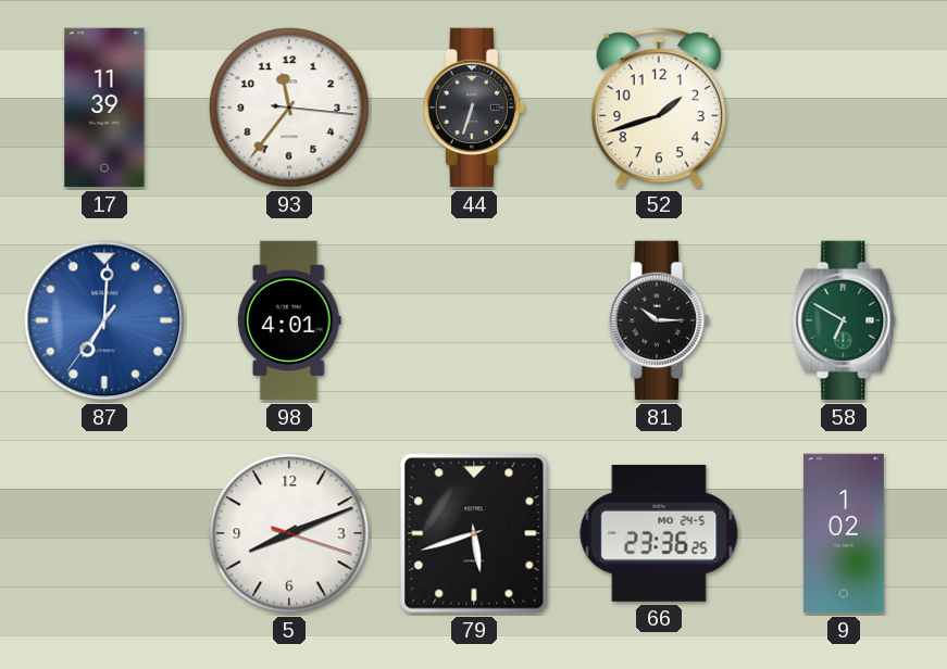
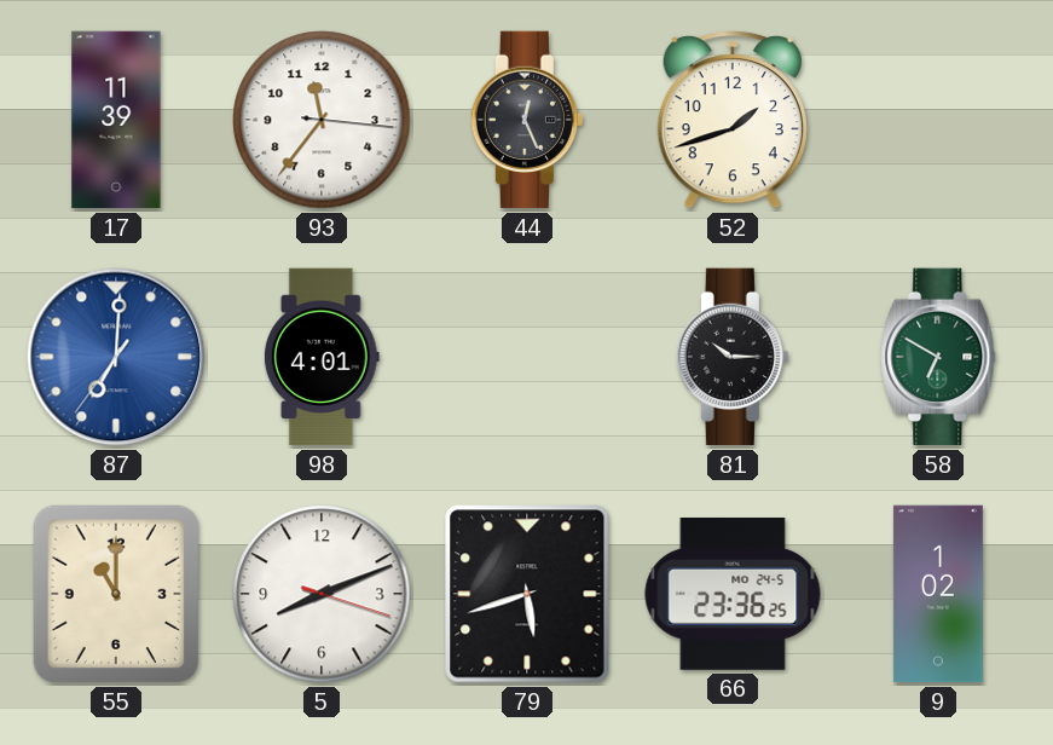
44: 6:33 -> 12:26
55: none -> 11:00
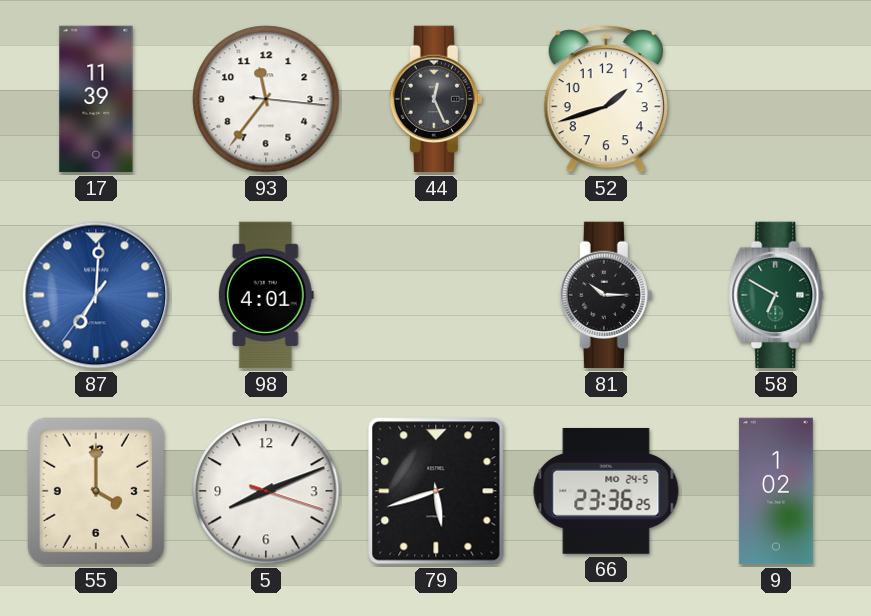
55: 11:00 -> 4:00
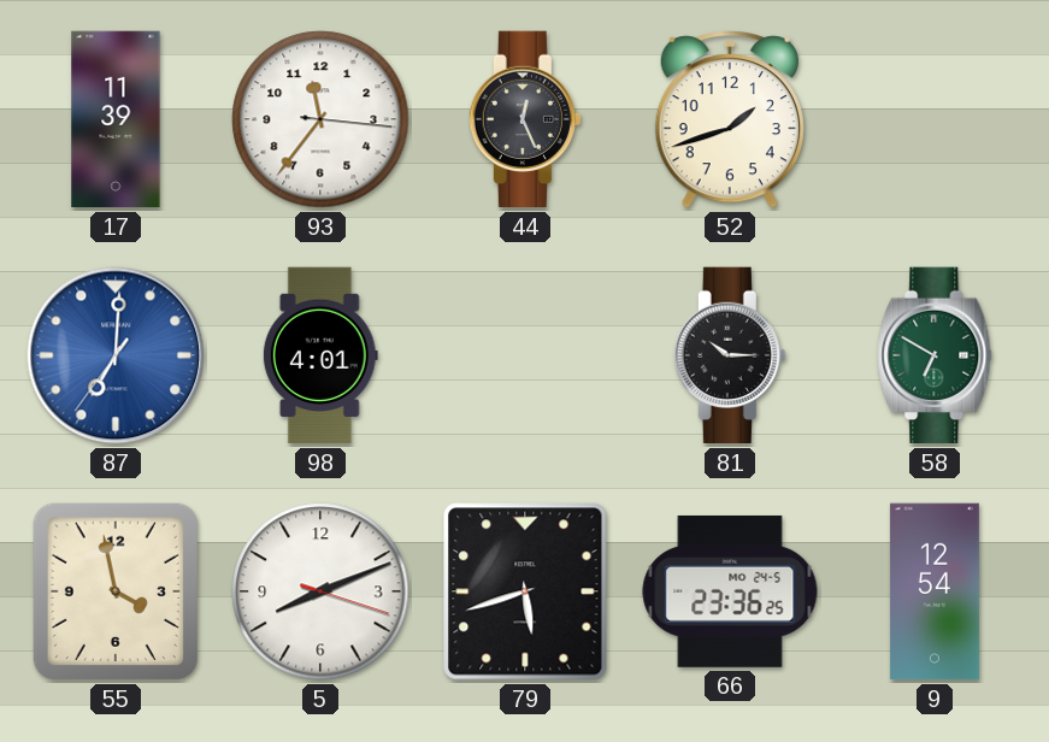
55: 4:00 -> 3:58
9: 1:02 -> 12:54
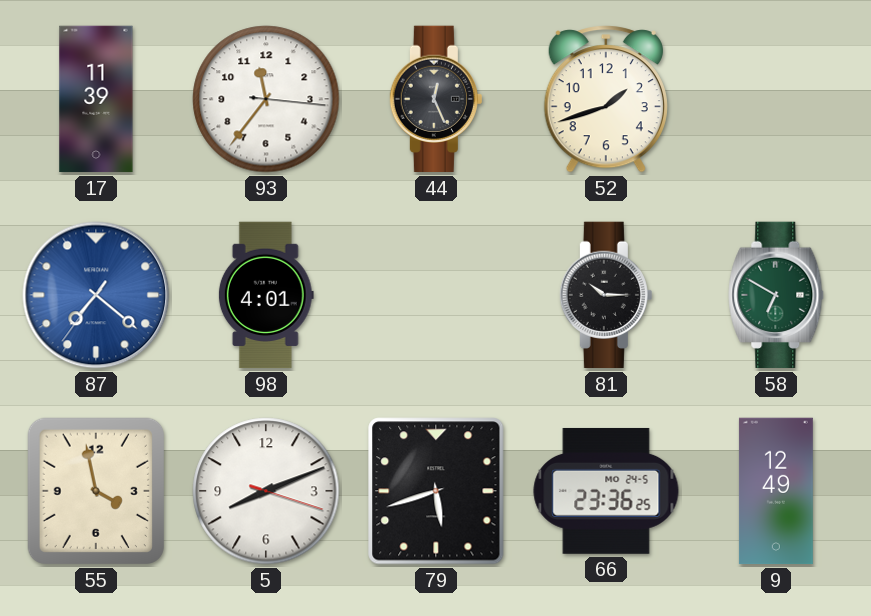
87: 7:00 -> 7:21
9: 12:54 -> 12:49
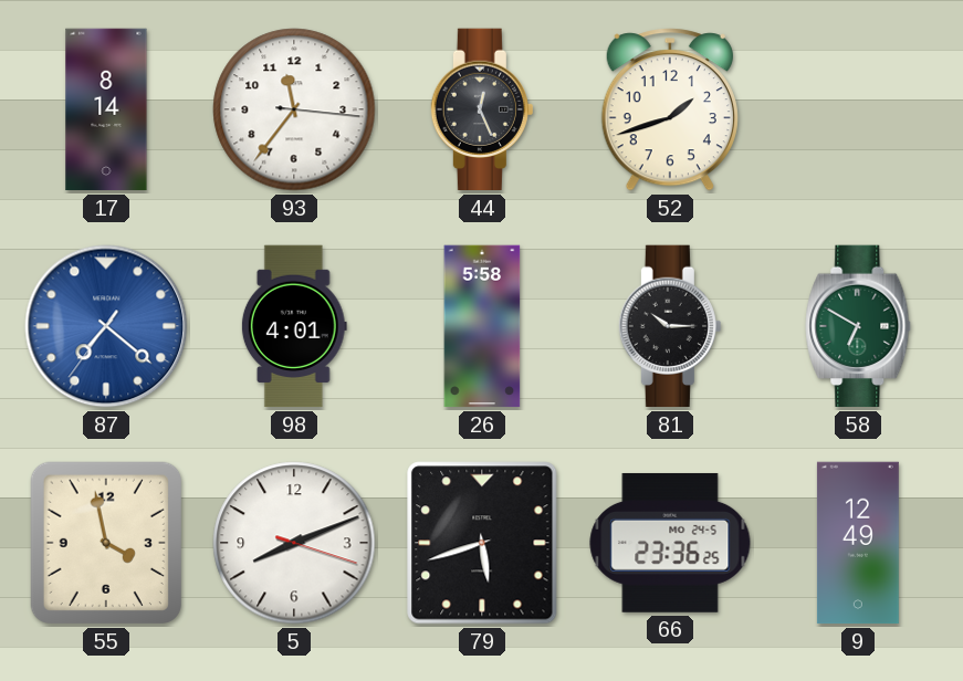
17: 11:39 -> 8:14
26: none -> 5:58
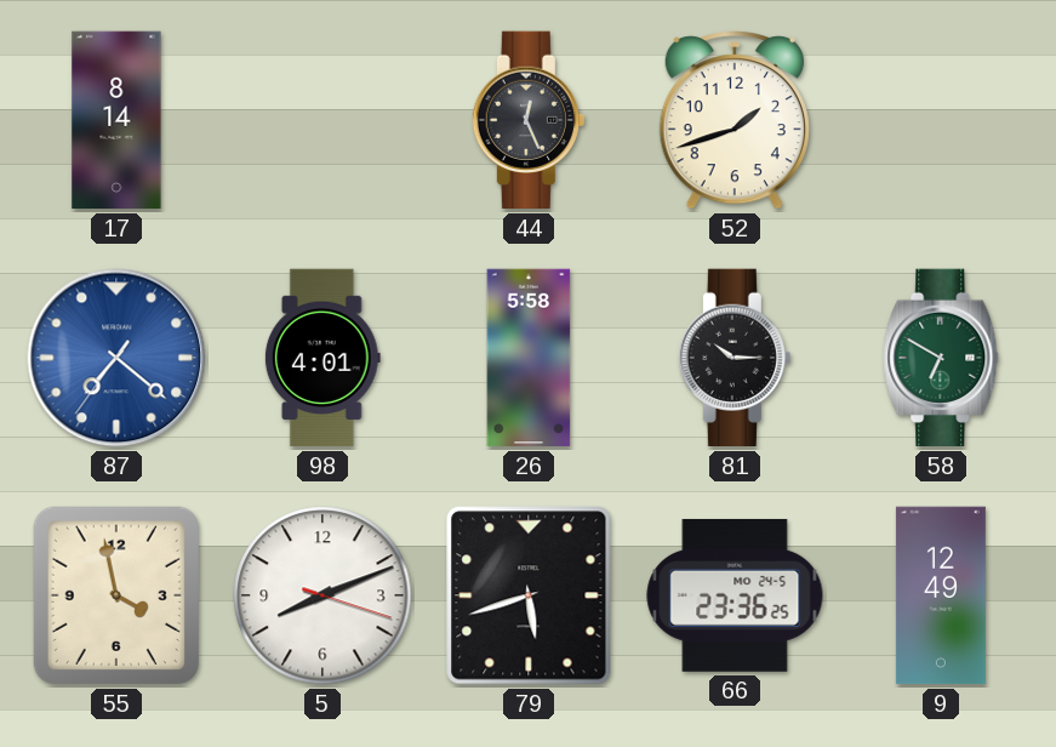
93: 11:36 -> none
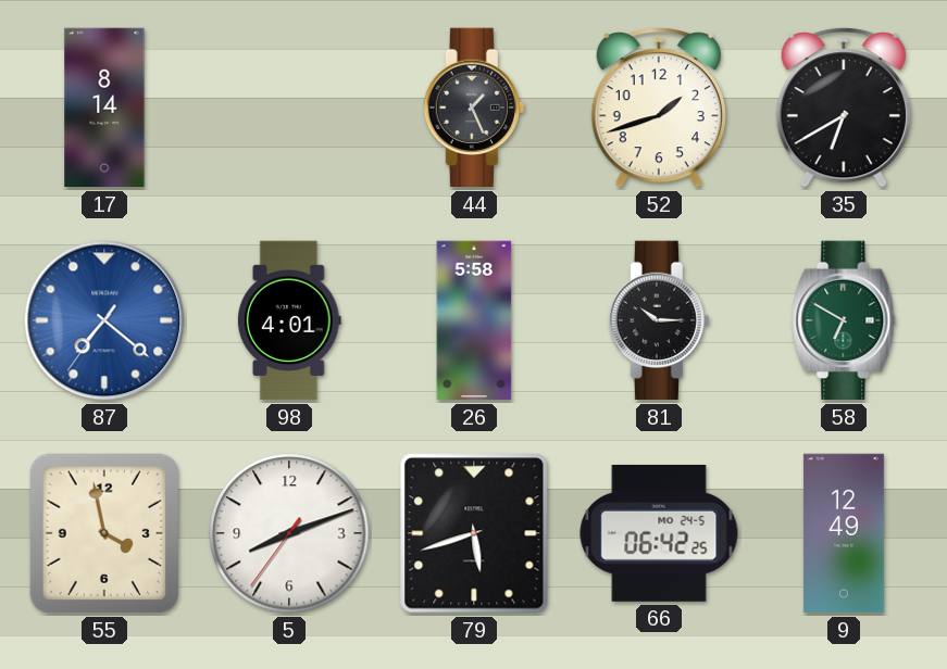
44: 12:26 -> 1:26
35: none -> 6:40
5: 8:11:18 -> 8:11:36
66: 23:36 -> 06:42
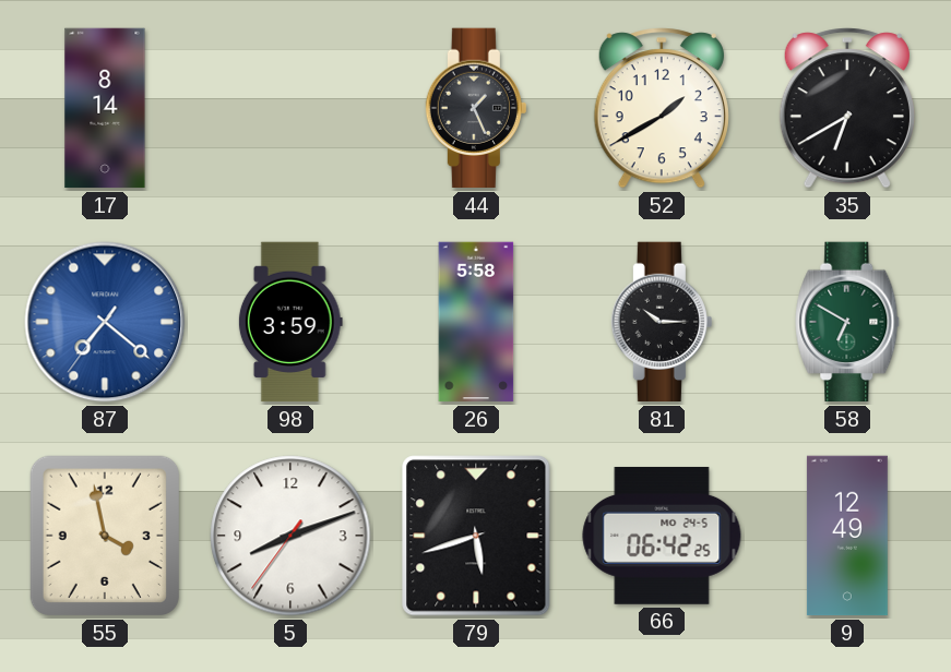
52: 1:42 -> 1:40
98: 4:01 -> 3:59
